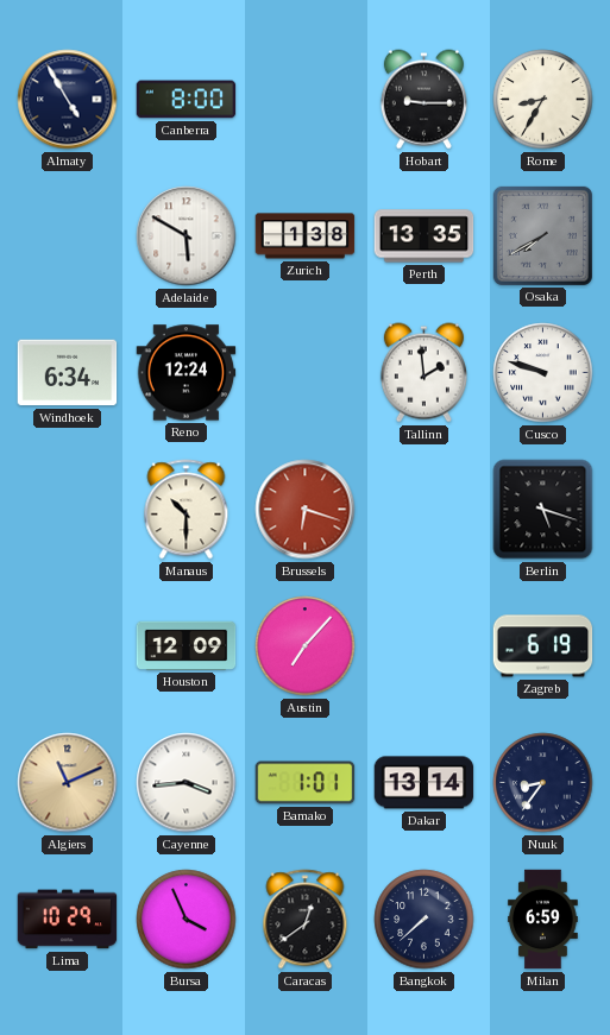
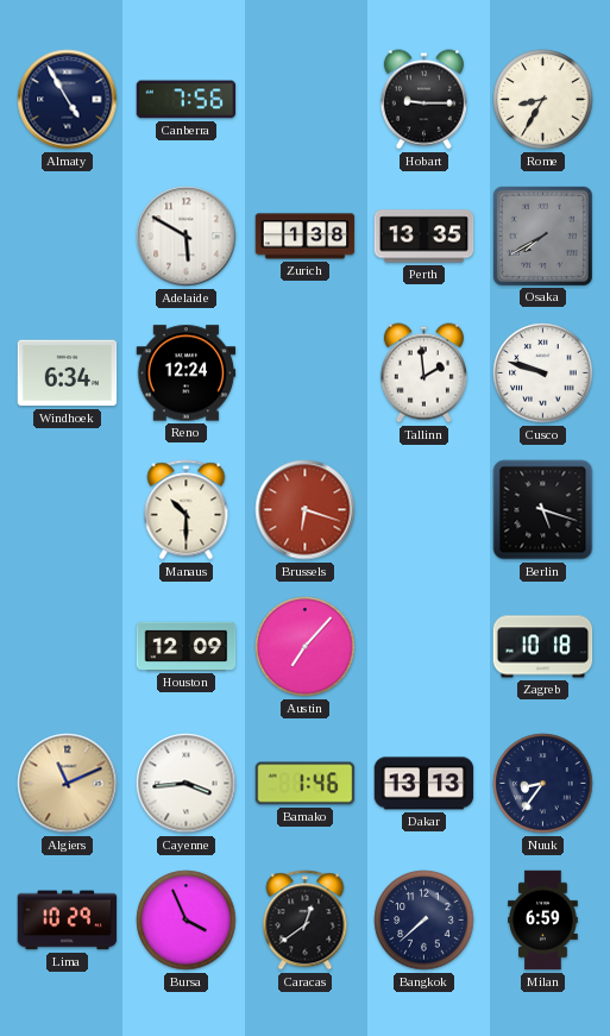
Canberra: 8:00 -> 7:56
Zagreb: 6:19 -> 10:18
Bamako: 1:01 -> 1:46
Dakar: 13:14 -> 13:13
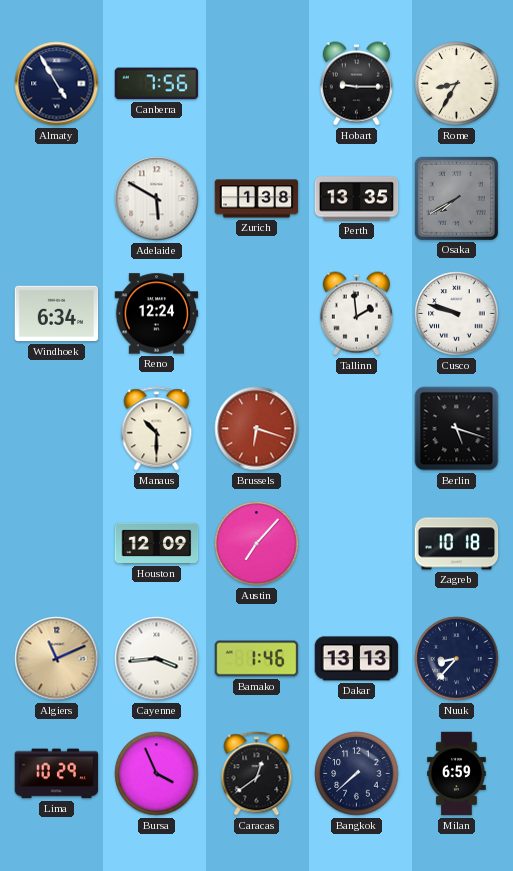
Nuuk: 8:36 -> 8:37
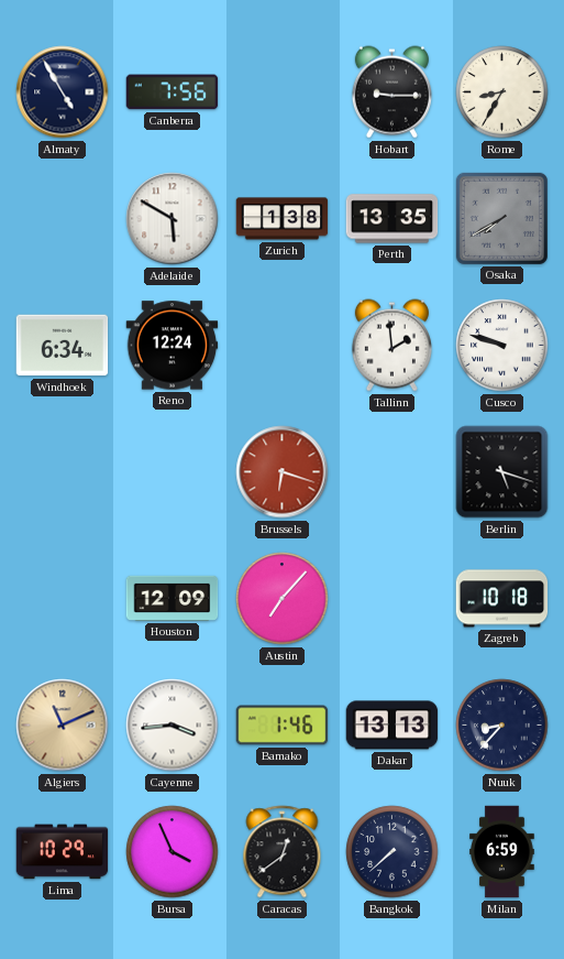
Manaus: 10:30 -> none
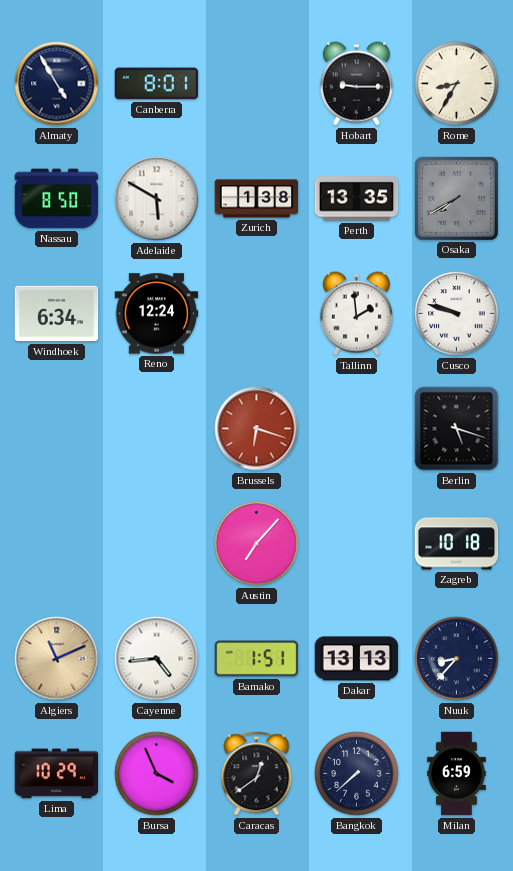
Canberra: 7:56 -> 8:01
Nassau: none -> 8:50
Houston: 12:09 -> none
Cayenne: 3:44 -> 4:44
Bamako: 1:46 -> 1:51
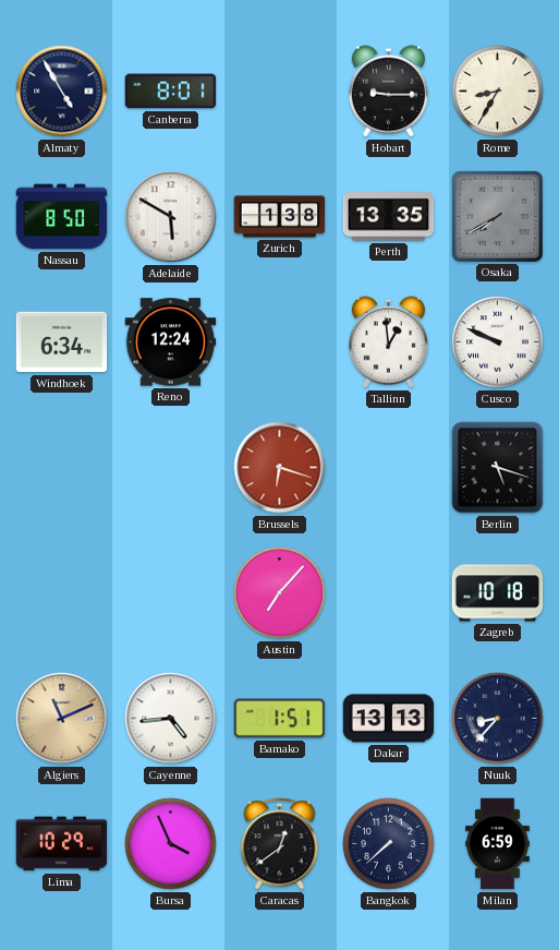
Tallinn: 1:59 -> 12:59
Cusco: 9:48 -> 9:49
